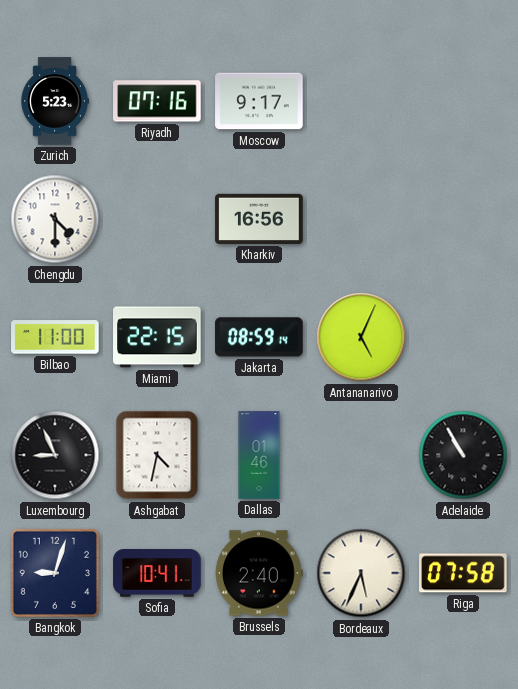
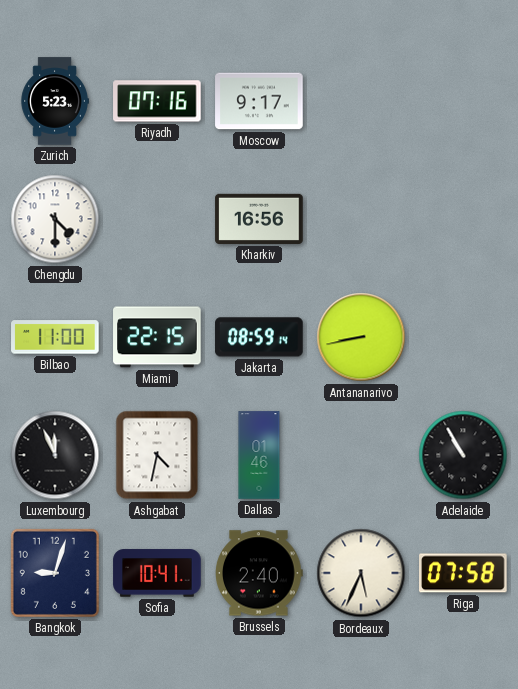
Antananarivo: 5:04 -> 8:43
Luxembourg: 8:56 -> 11:56
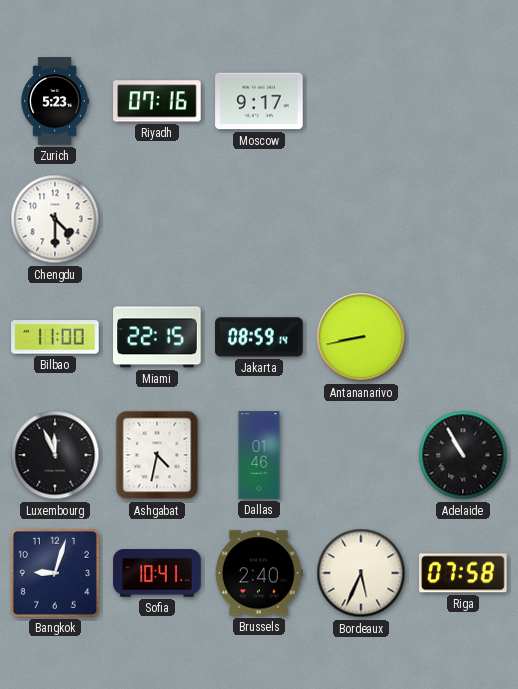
Kharkiv: 16:56 -> none
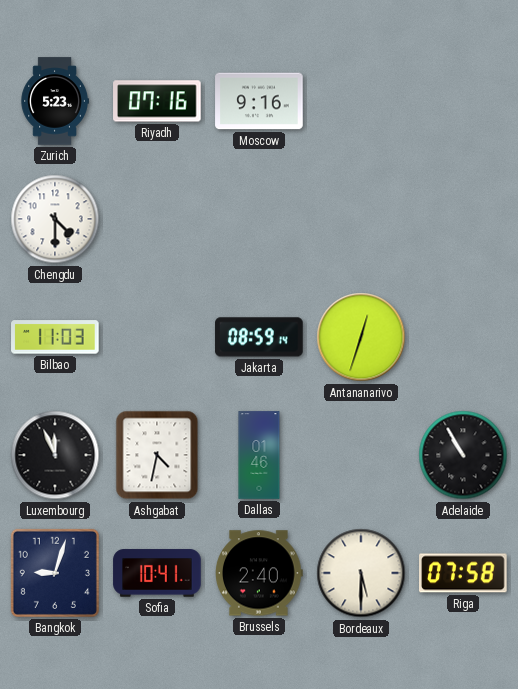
Moscow: 9:17 -> 9:16
Bilbao: 11:00 -> 11:03
Miami: 22:15 -> none
Antananarivo: 8:43 -> 12:33
Bordeaux: 5:34 -> 5:30
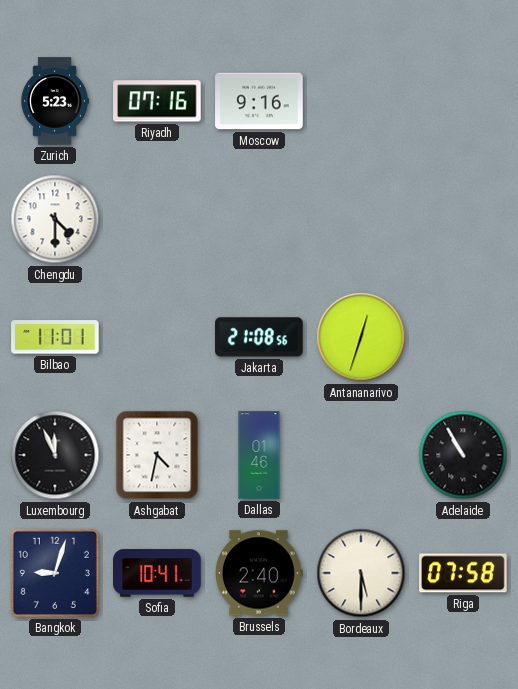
Bilbao: 11:03 -> 11:01
Jakarta: 08:59 -> 21:08
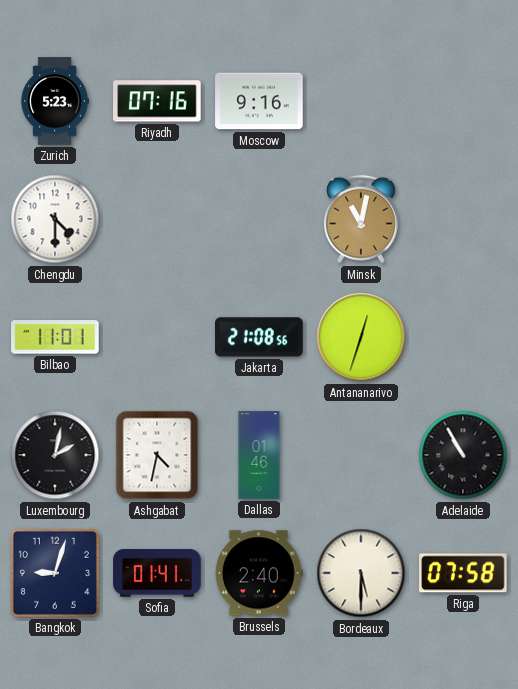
Minsk: none -> 11:02
Luxembourg: 11:56 -> 2:02
Sofia: 10:41 -> 01:41
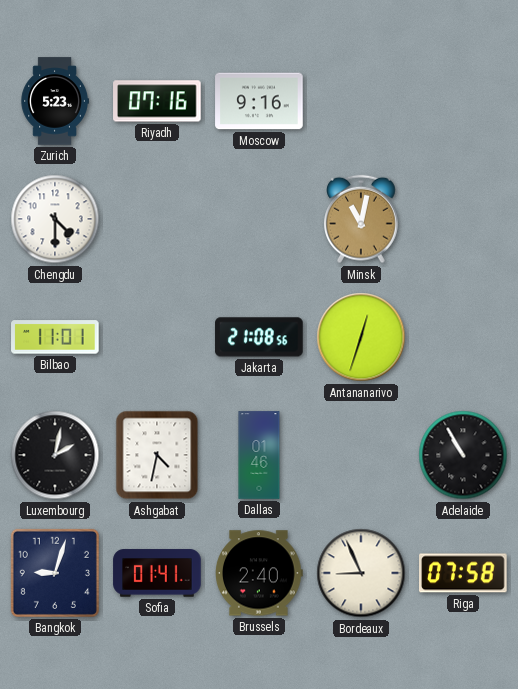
Bordeaux: 5:30 -> 8:56
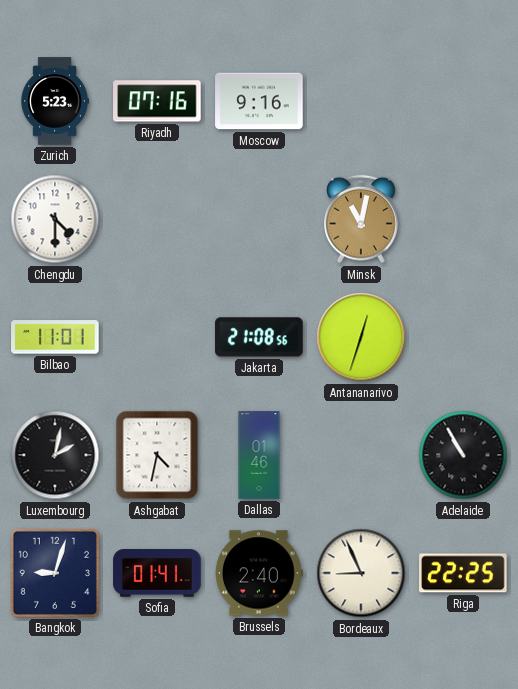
Riga: 07:58 -> 22:25
